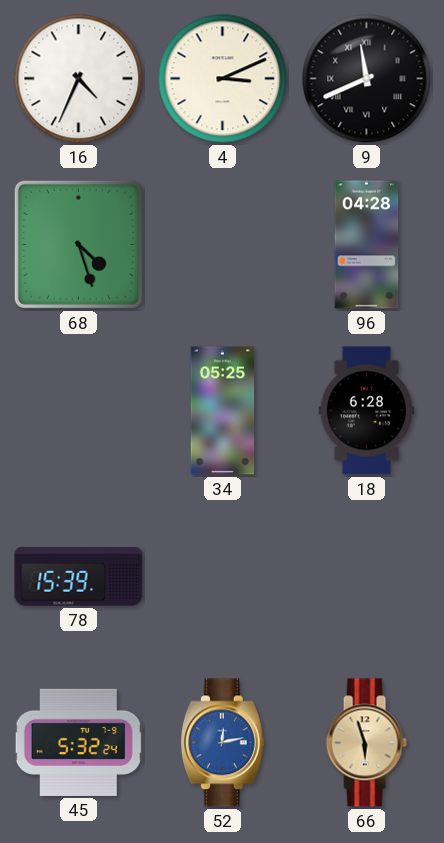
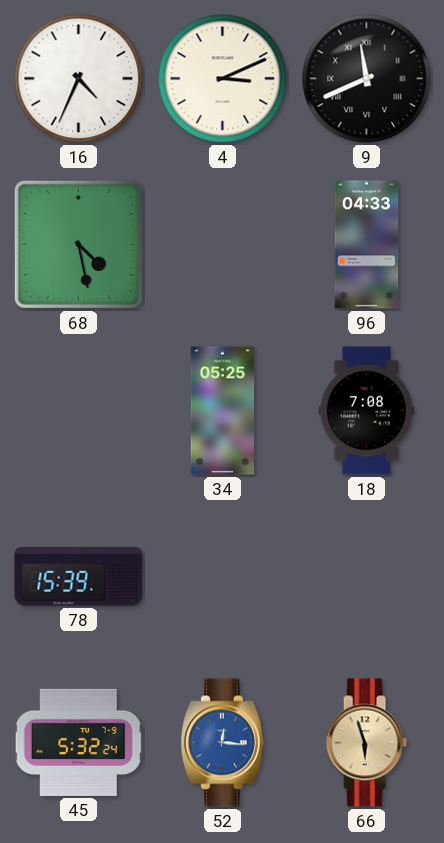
68: 4:27 -> 4:28
96: 04:28 -> 04:33
18: 6:28 -> 7:08
52: 12:13 -> 12:16
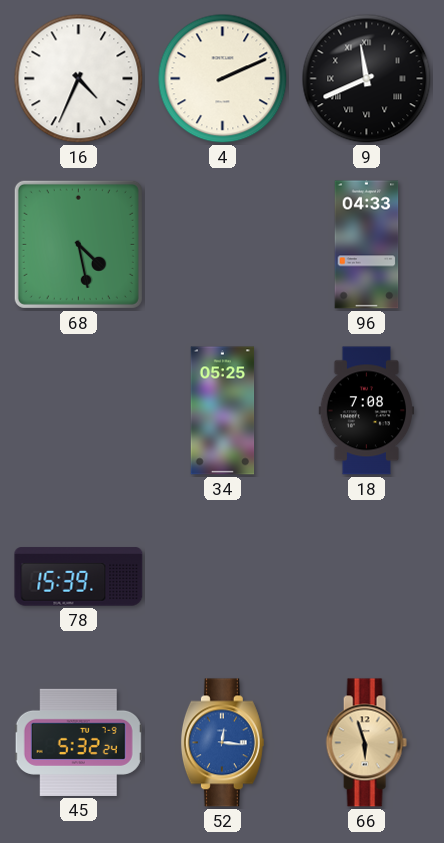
4: 3:11 -> 2:11
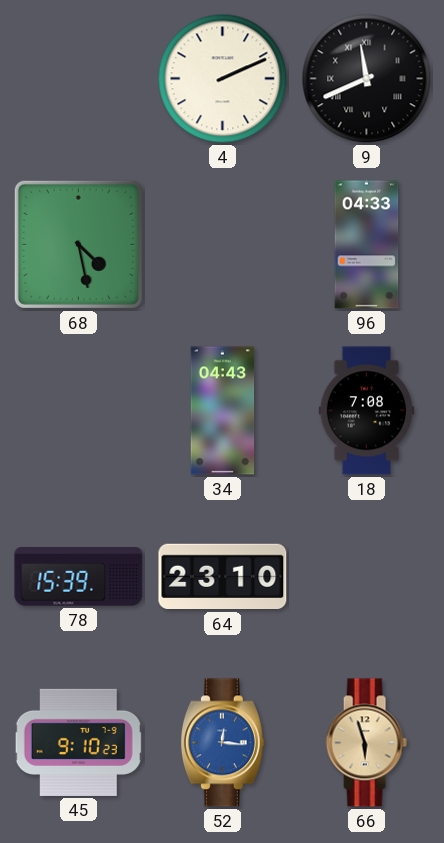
16: 4:34 -> none
34: 05:25 -> 04:43
64: none -> 23:10
45: 5:32 -> 9:10
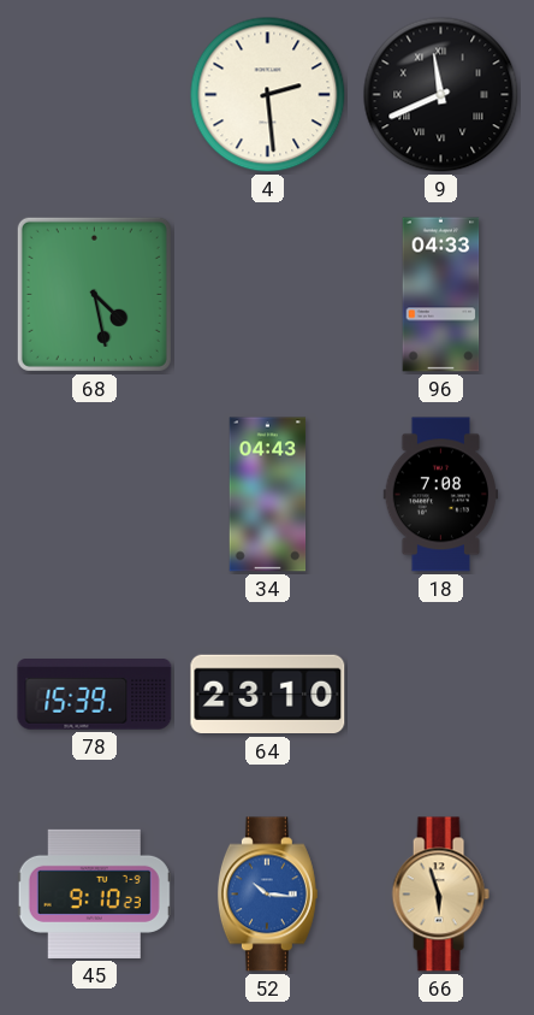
4: 2:11 -> 2:29
52: 12:16 -> 10:16
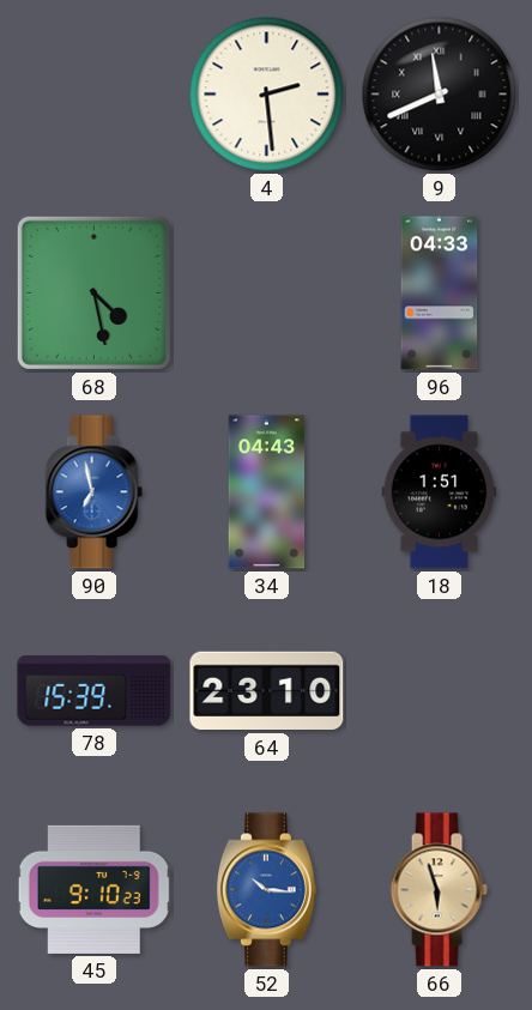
90: none -> 6:58
18: 7:08 -> 1:51
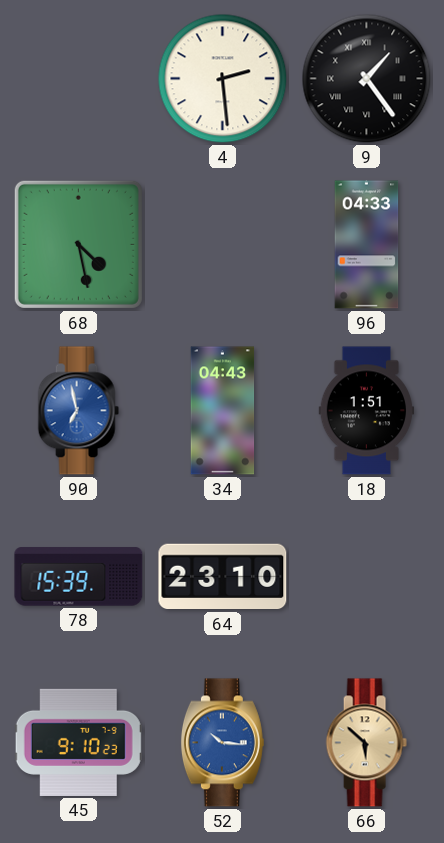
9: 11:41 -> 1:24
66: 5:57 -> 5:52
